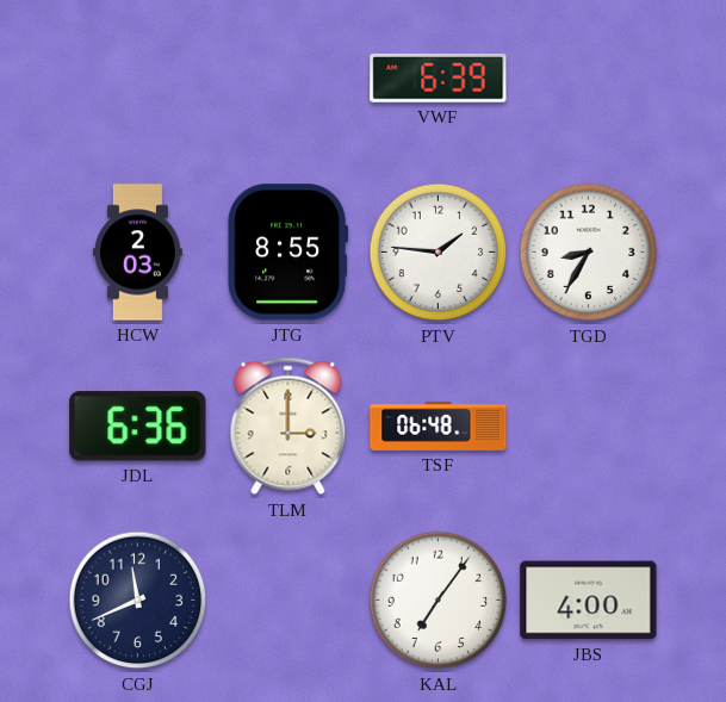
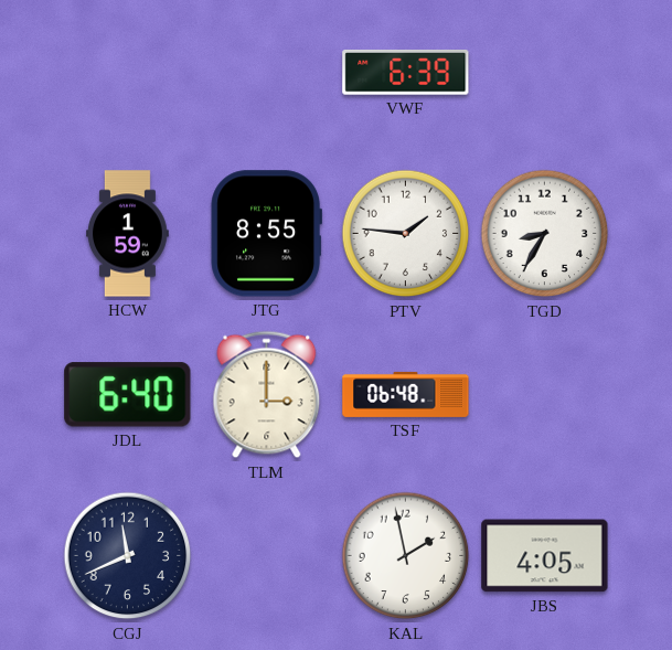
HCW: 2:03 -> 1:59
JDL: 6:36 -> 6:40
KAL: 7:06 -> 1:58
JBS: 4:00 -> 4:05
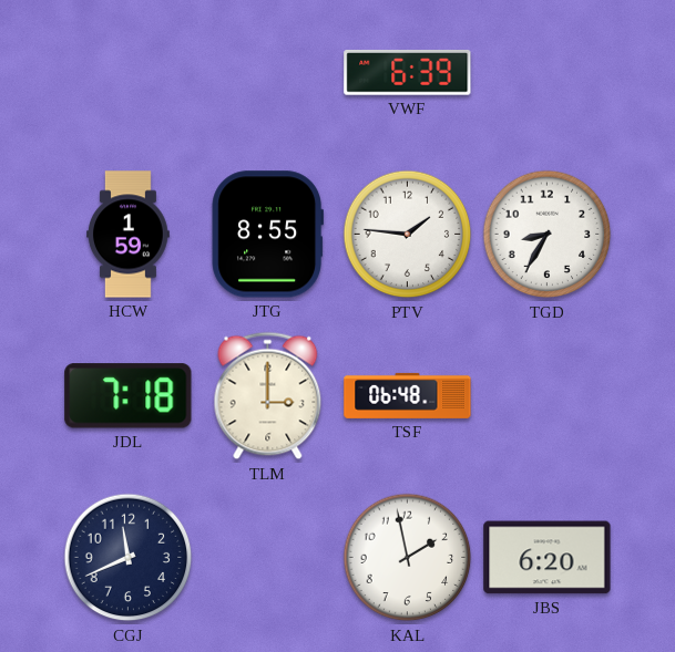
JDL: 6:40 -> 7:18
JBS: 4:05 -> 6:20
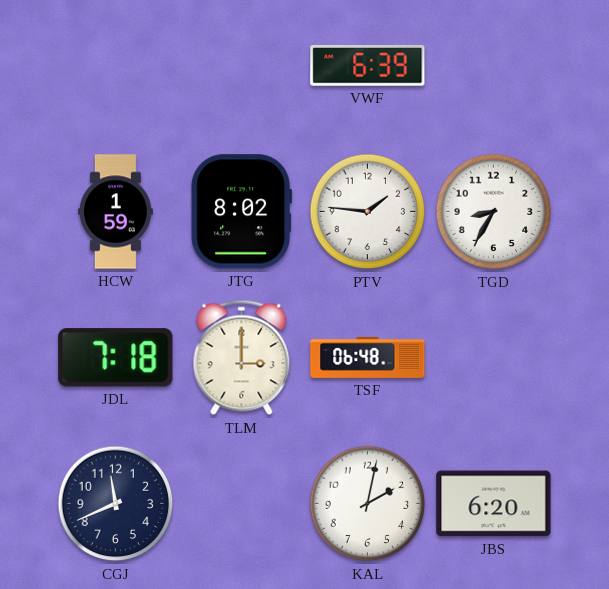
JTG: 8:55 -> 8:02
KAL: 1:58 -> 2:02
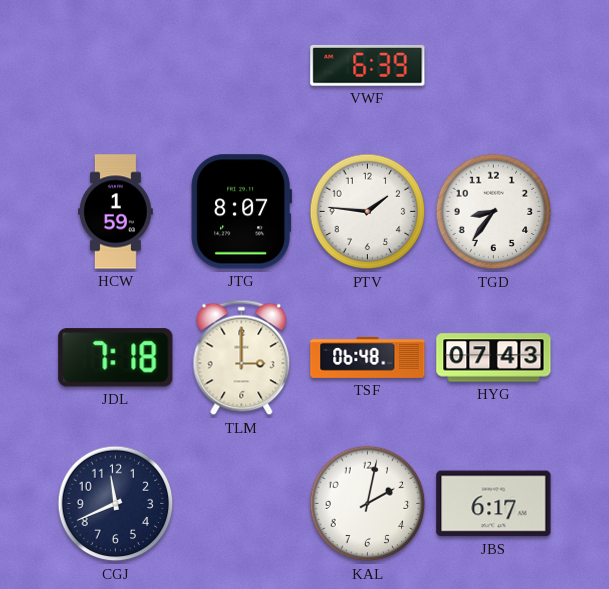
JTG: 8:02 -> 8:07
TGD: 8:35 -> 8:36
HYG: none -> 07:43
JBS: 6:20 -> 6:17
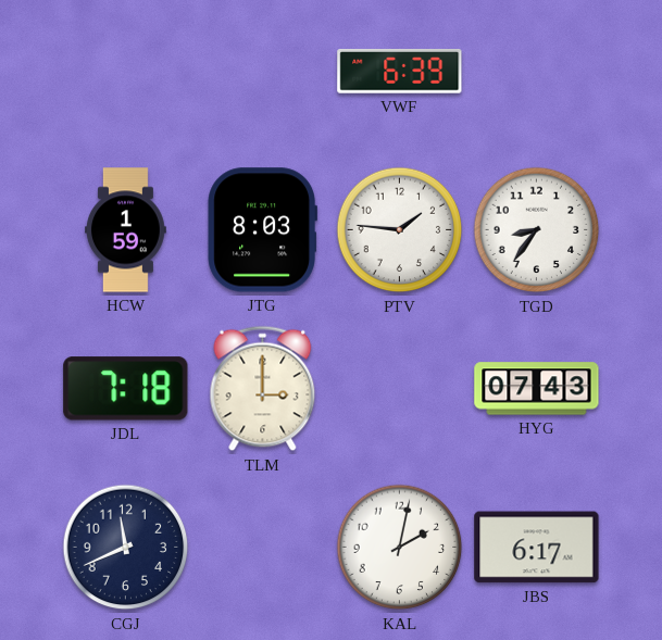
JTG: 8:07 -> 8:03
TSF: 06:48 -> none
